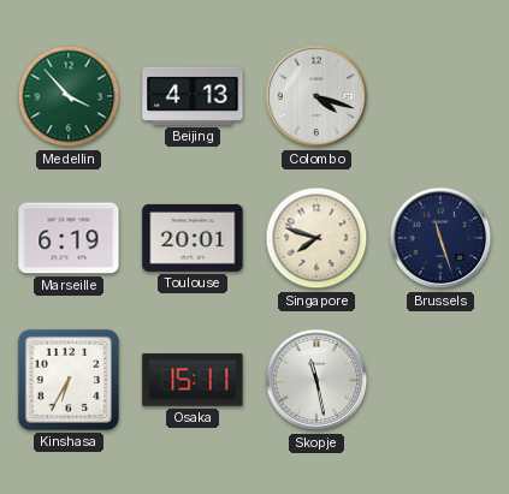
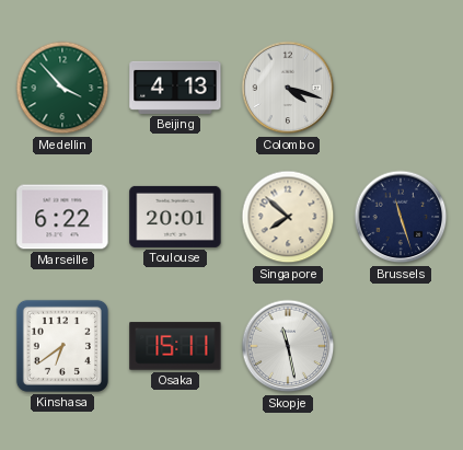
Marseille: 6:19 -> 6:22
Singapore: 7:48 -> 7:52
Kinshasa: 6:35 -> 6:39
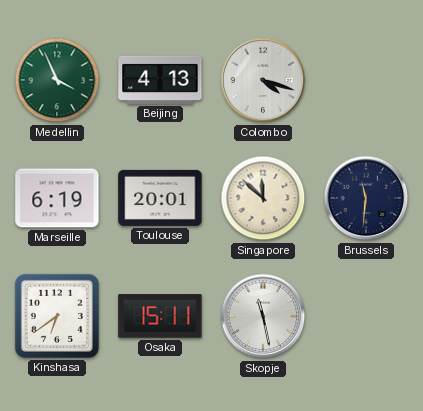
Medellin: 3:53 -> 3:56
Marseille: 6:22 -> 6:19
Singapore: 7:52 -> 11:52
Brussels: 11:27 -> 11:31
